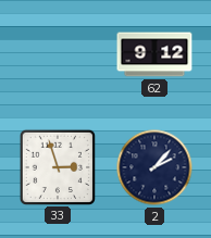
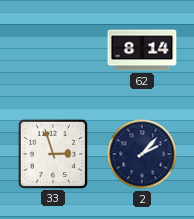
62: 9:12 -> 8:14
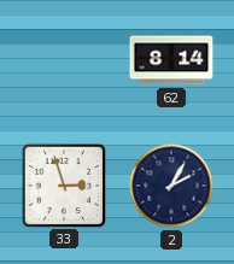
2: 2:07 -> 2:05
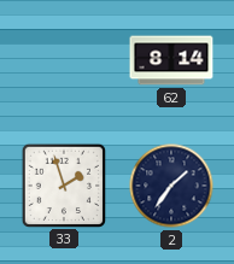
33: 2:57 -> 1:57
2: 2:05 -> 1:36
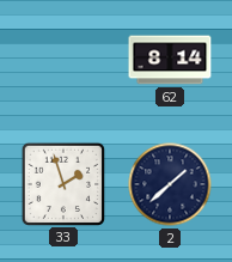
2: 1:36 -> 1:38
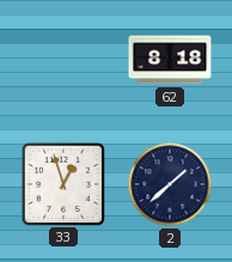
62: 8:14 -> 8:18
33: 1:57 -> 12:57
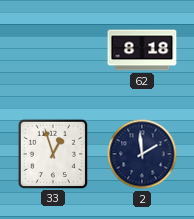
2: 1:38 -> 1:59
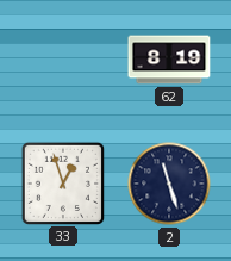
62: 8:18 -> 8:19
2: 1:59 -> 11:27
